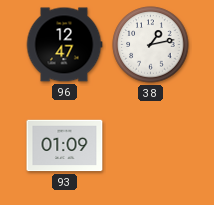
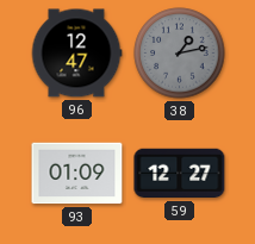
38 dial: white -> grey
59: none -> 12:27
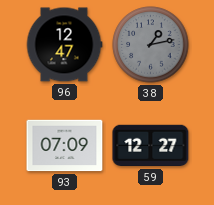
93: 01:09 -> 07:09
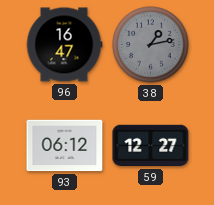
96: 12:47 -> 16:47
93: 07:09 -> 06:12
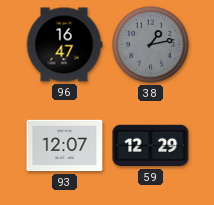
93: 06:12 -> 12:07
59: 12:27 -> 12:29
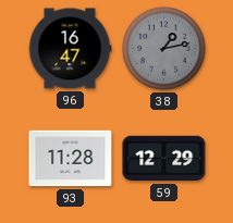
93: 12:07 -> 11:28
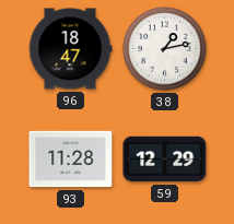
96: 16:47 -> 18:47
38 dial: grey -> white
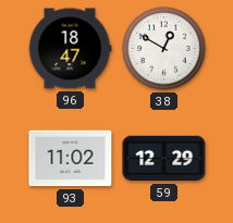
38: 1:13 -> 12:50
93: 11:28 -> 11:02
